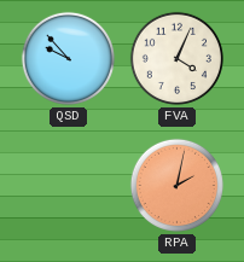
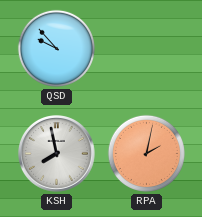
FVA: 4:04 -> none
KSH: none -> 7:58
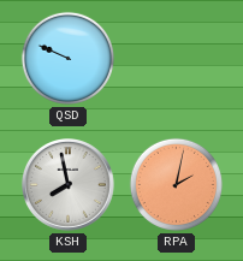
QSD: 9:53 -> 9:49
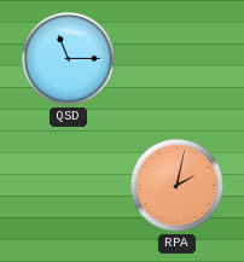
QSD: 9:49 -> 11:15
KSH: 7:58 -> none
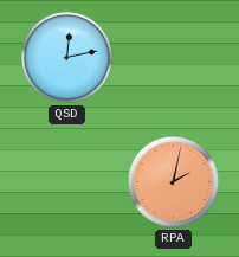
QSD: 11:15 -> 12:13
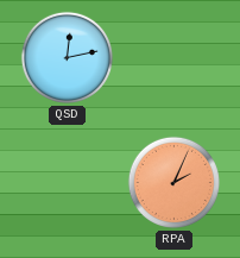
RPA: 2:02 -> 2:04
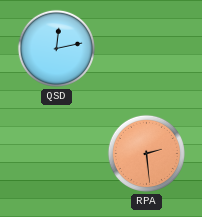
RPA: 2:04 -> 2:29
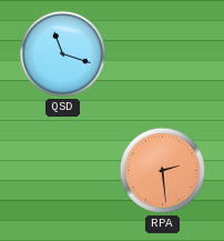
QSD: 12:13 -> 11:18
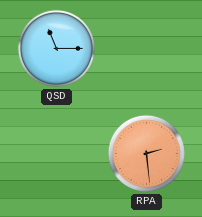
QSD: 11:18 -> 11:15
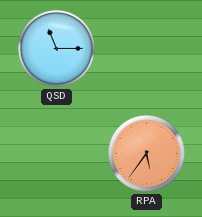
RPA: 2:29 -> 5:36
